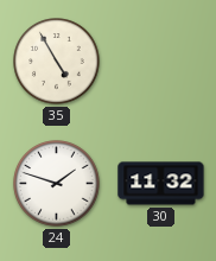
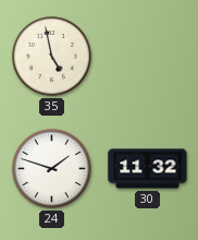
35: 4:55 -> 4:58
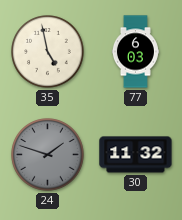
77: none -> 6:03
24 dial: white -> grey
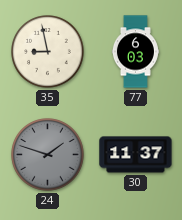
35: 4:58 -> 8:58
30: 11:32 -> 11:37
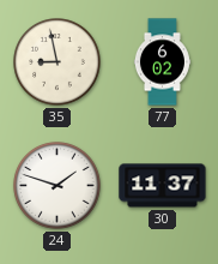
77: 6:03 -> 6:02
24 dial: grey -> white
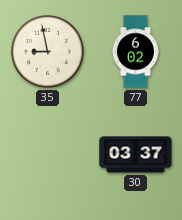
24: 1:48 -> none
30: 11:37 -> 03:37
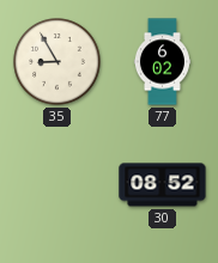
35: 8:58 -> 8:55
30: 03:37 -> 08:52
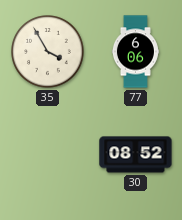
35: 8:55 -> 3:55
77: 6:02 -> 6:06
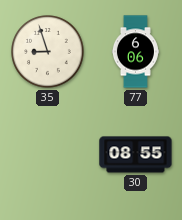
35: 3:55 -> 8:57
30: 08:52 -> 08:55
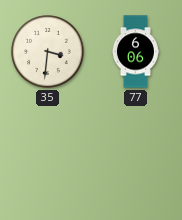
35: 8:57 -> 3:31
30: 08:55 -> none
